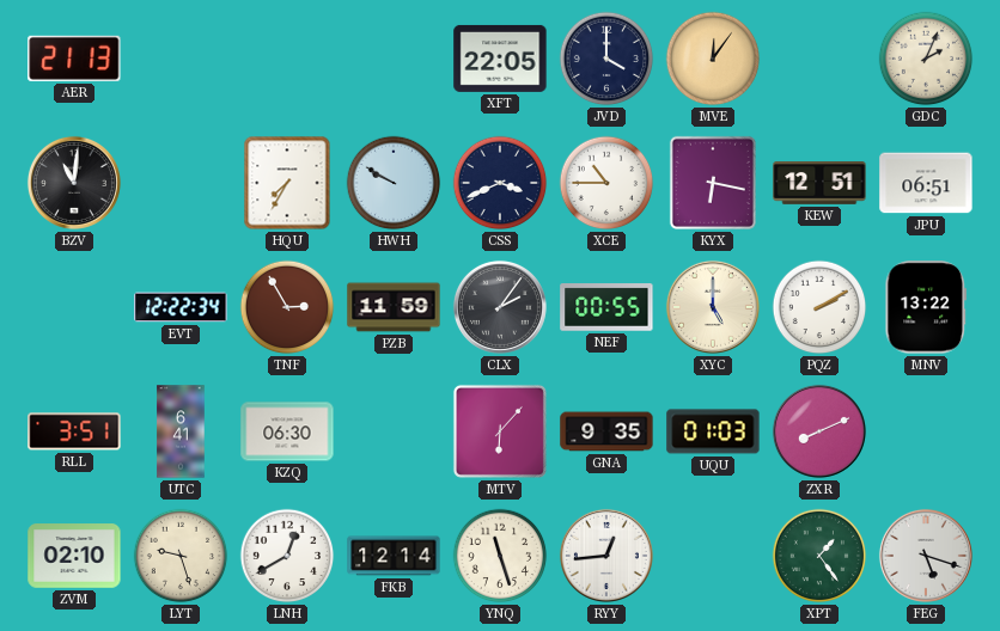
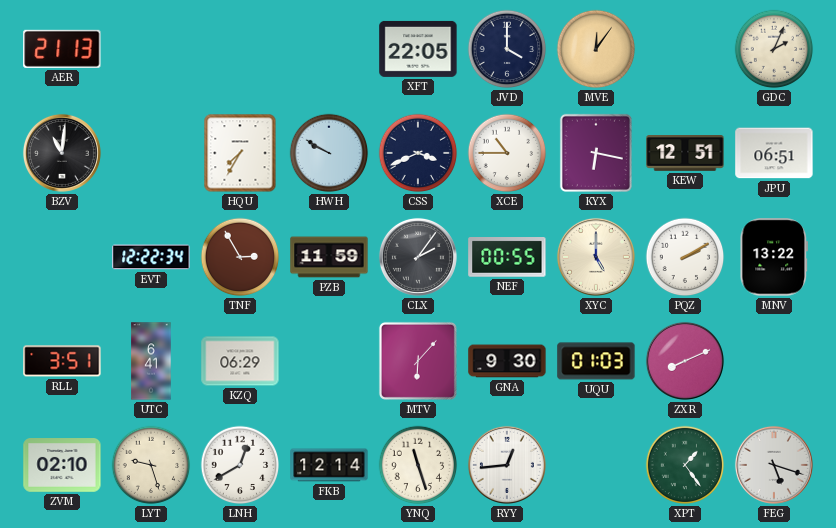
KZQ: 06:30 -> 06:29
GNA: 9:35 -> 9:30
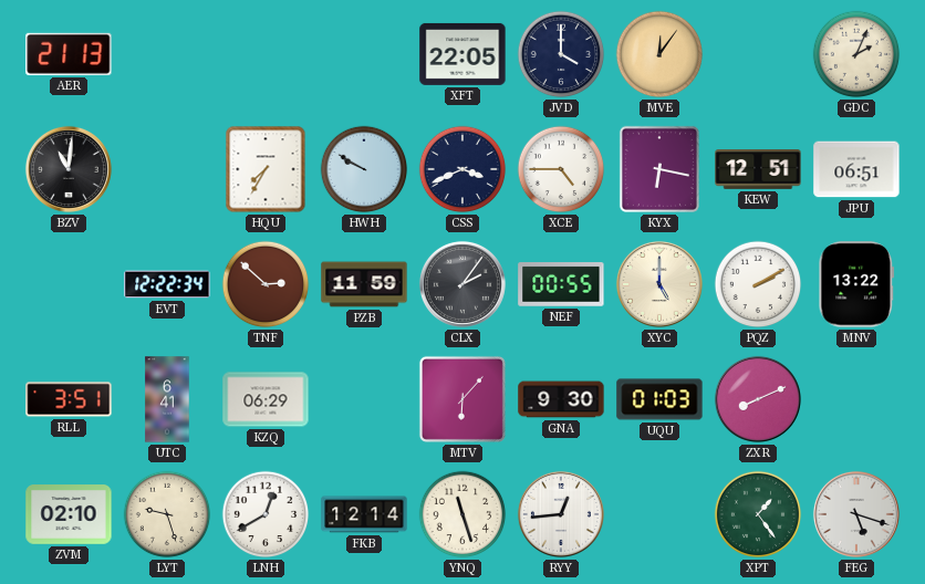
XCE: 10:45 -> 4:45
TNF: 2:55 -> 2:52
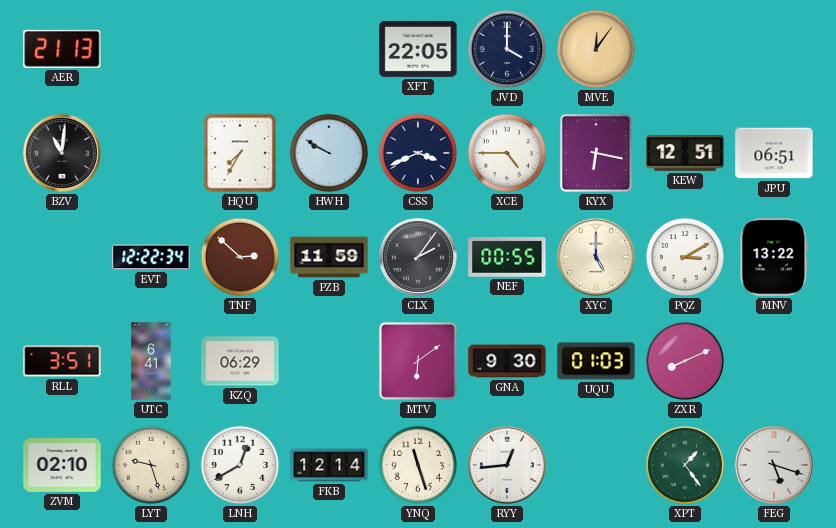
GDC: 2:04 -> none
PQZ: 2:10 -> 3:10
MTV: 6:07 -> 6:09
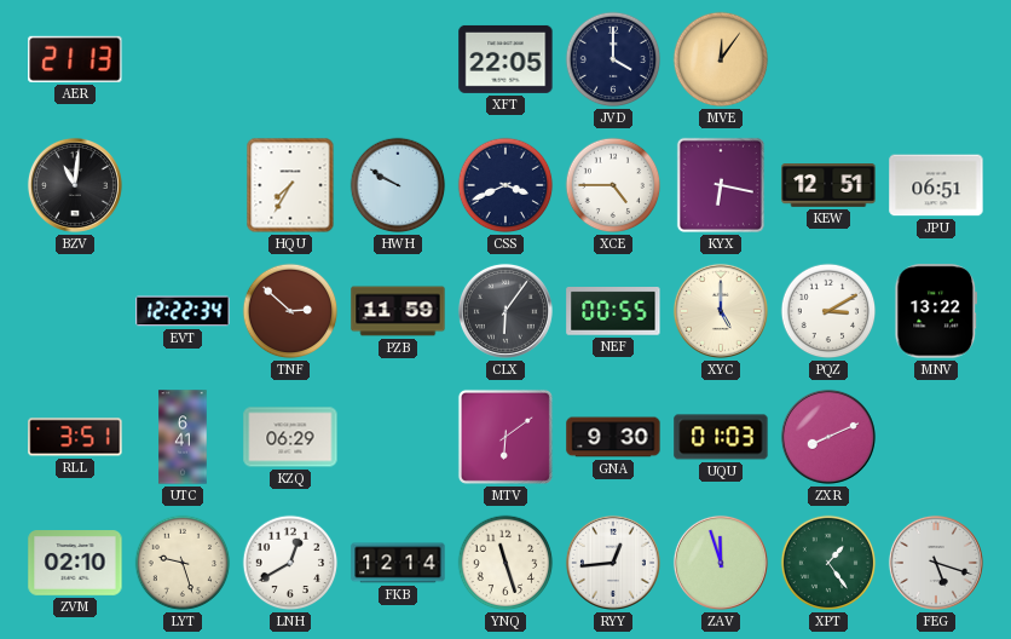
CLX: 2:06 -> 6:06
ZAV: none -> 11:57
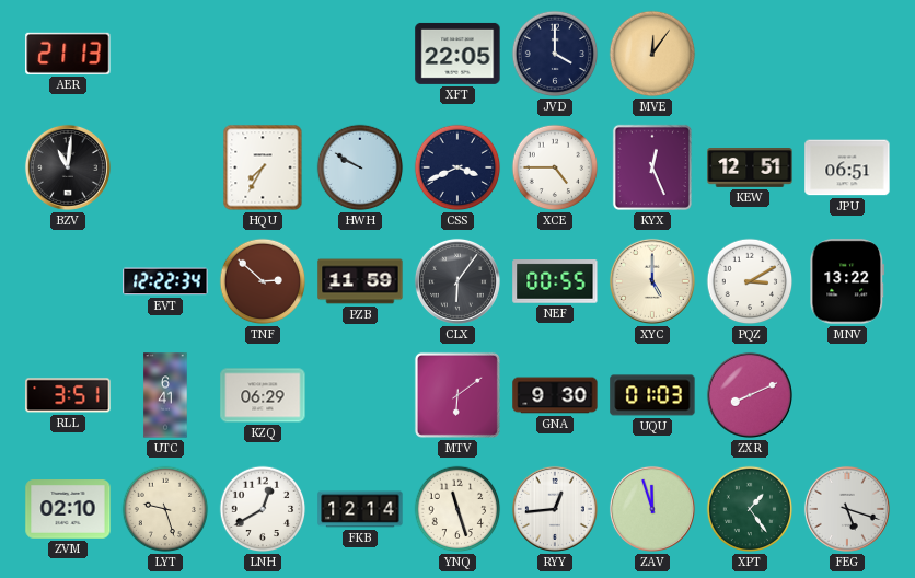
KYX: 6:17 -> 12:26
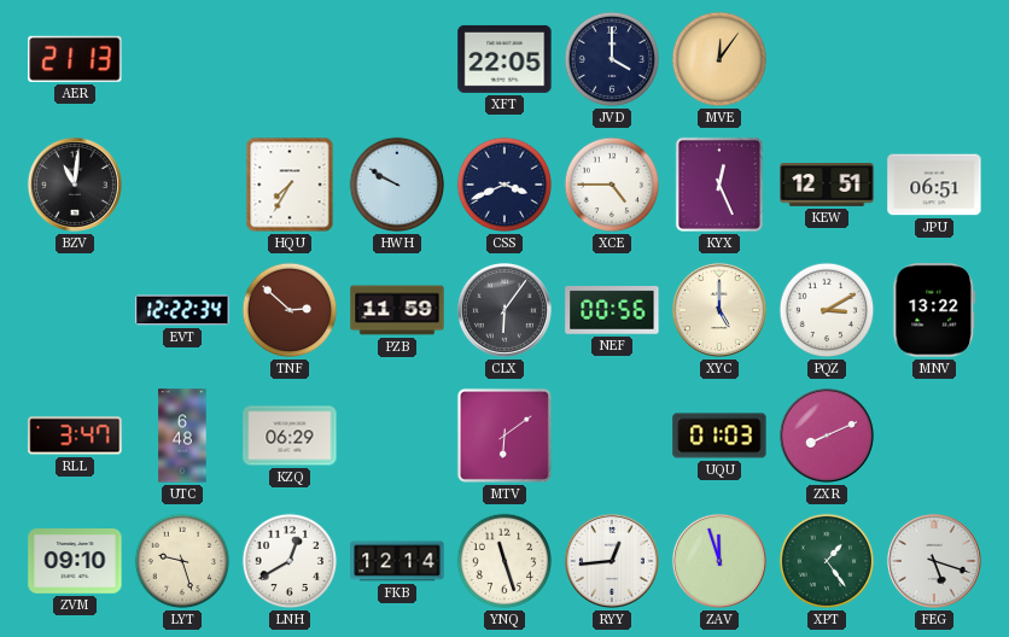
NEF: 00:55 -> 00:56
RLL: 3:51 -> 3:47
UTC: 6:41 -> 6:48
GNA: 9:30 -> none
ZVM: 02:10 -> 09:10
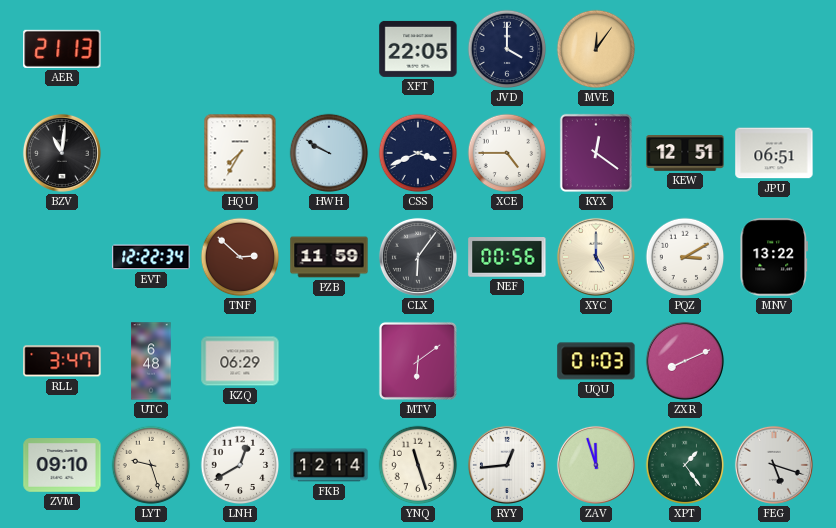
KYX: 12:26 -> 12:21
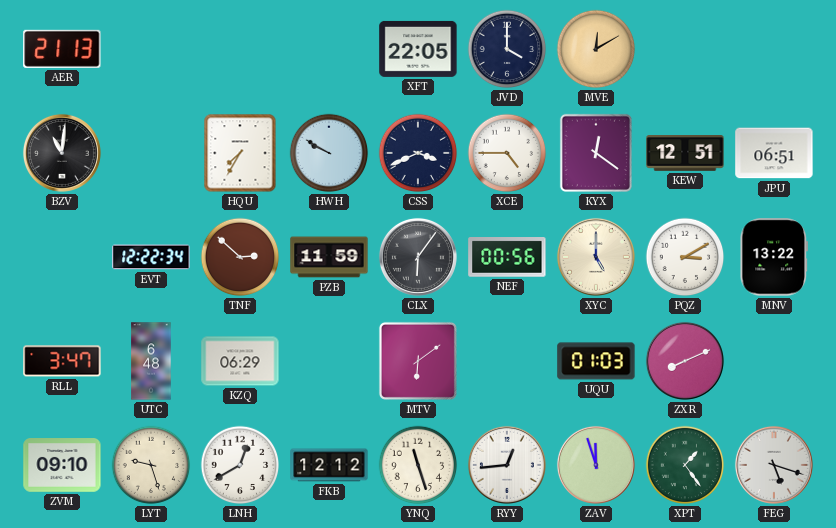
MVE: 12:06 -> 12:10
FKB: 12:14 -> 12:12
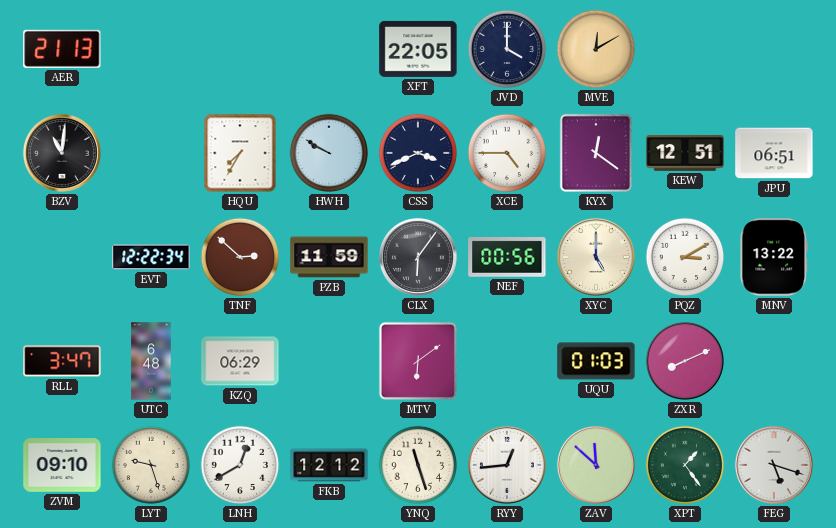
ZAV: 11:57 -> 11:52
